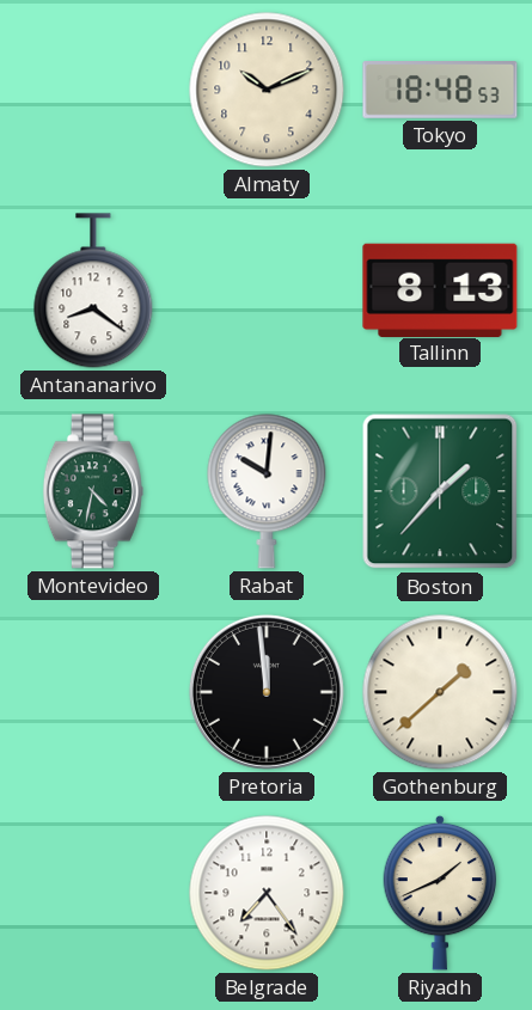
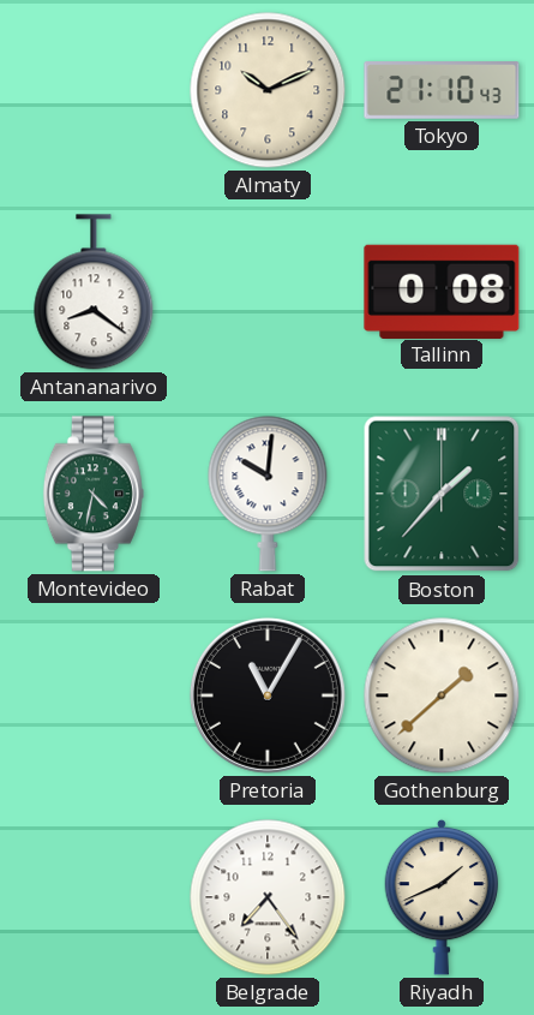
Tokyo: 18:48 -> 21:10
Tallinn: 8:13 -> 0:08
Pretoria: 11:59 -> 11:05
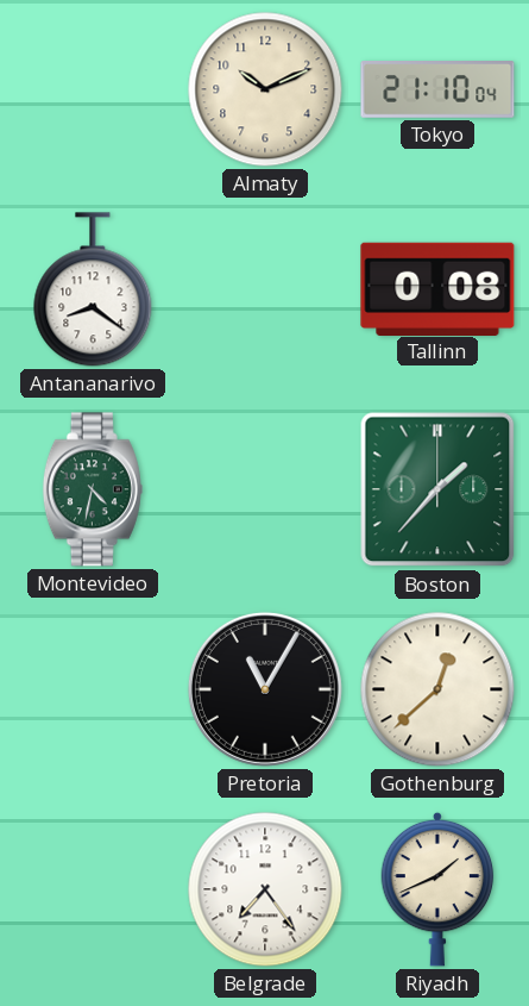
Tokyo: 21:10:43 -> 21:10:04
Rabat: 10:01 -> none
Gothenburg: 1:38 -> 12:38
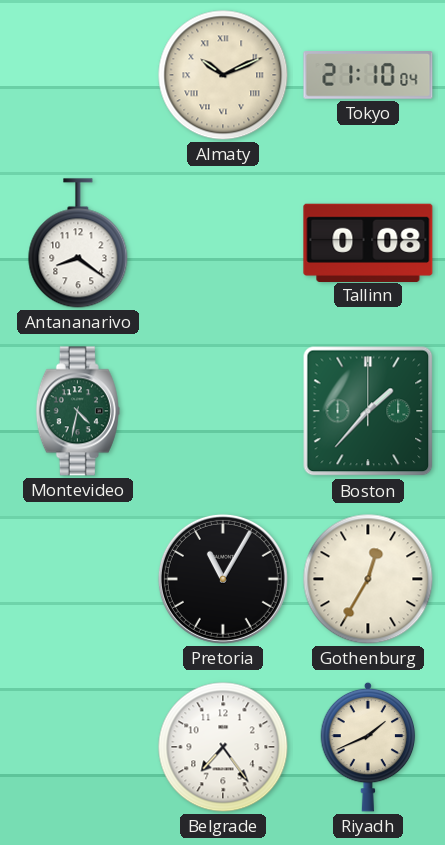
Almaty numerals: Arabic -> Roman
Gothenburg: 12:38 -> 12:35
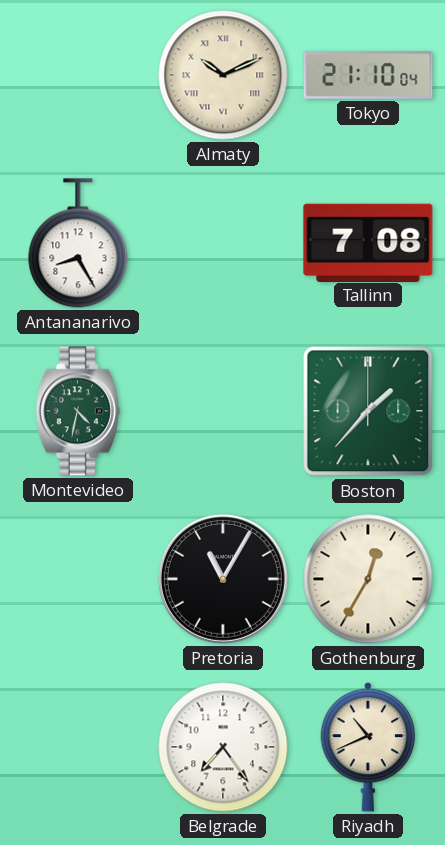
Antananarivo: 8:21 -> 8:25
Tallinn: 0:08 -> 7:08
Riyadh: 1:41 -> 10:41
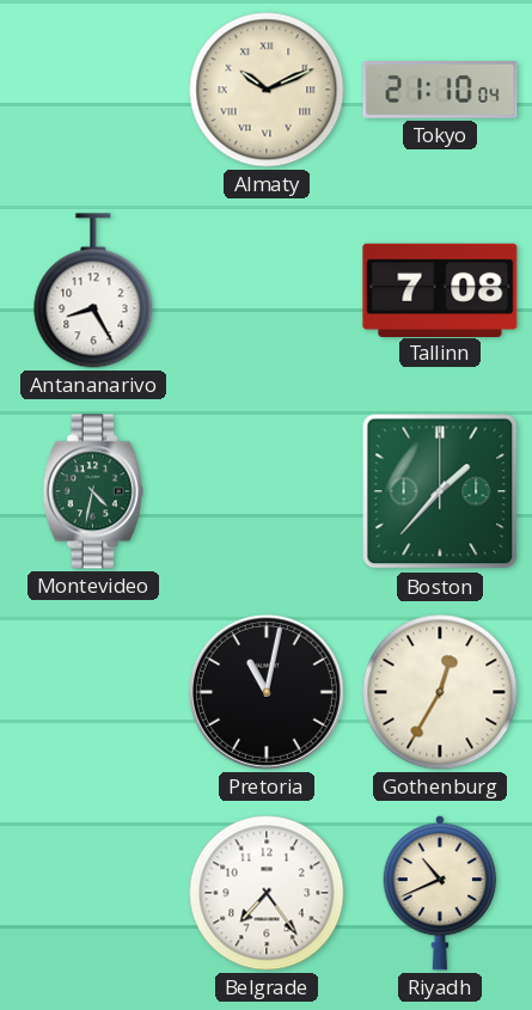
Pretoria: 11:05 -> 11:02
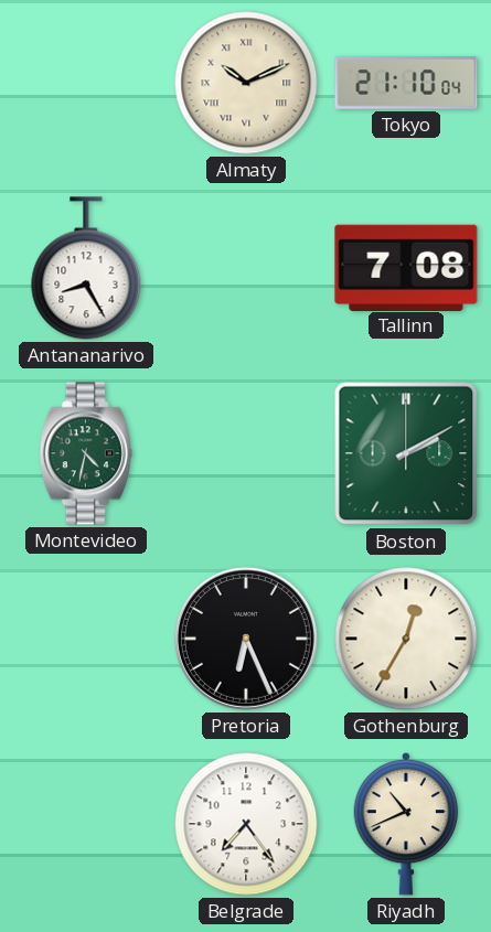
Boston: 1:37 -> 2:10
Pretoria: 11:02 -> 6:26
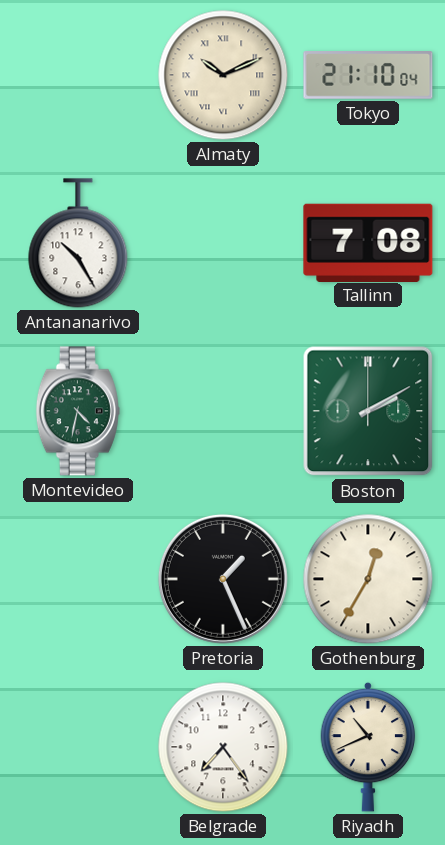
Antananarivo: 8:25 -> 10:25
Pretoria: 6:26 -> 1:26
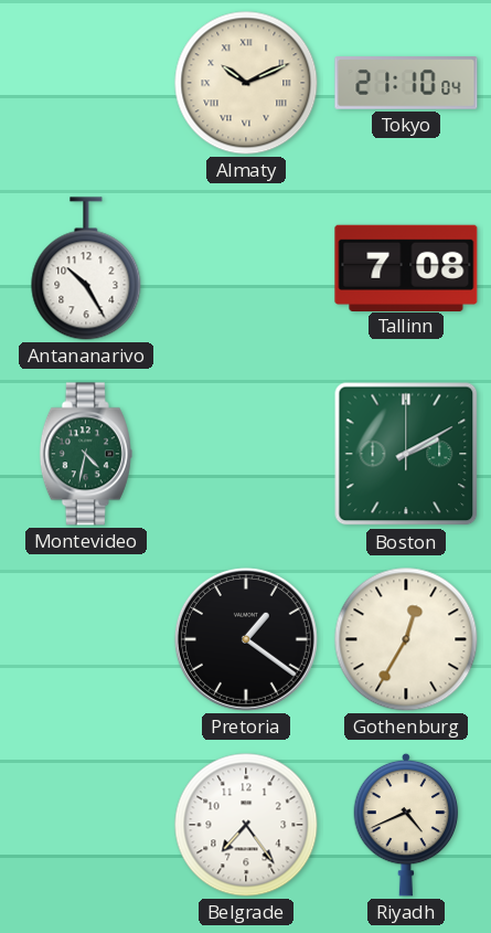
Pretoria: 1:26 -> 1:21
Riyadh: 10:41 -> 4:41
